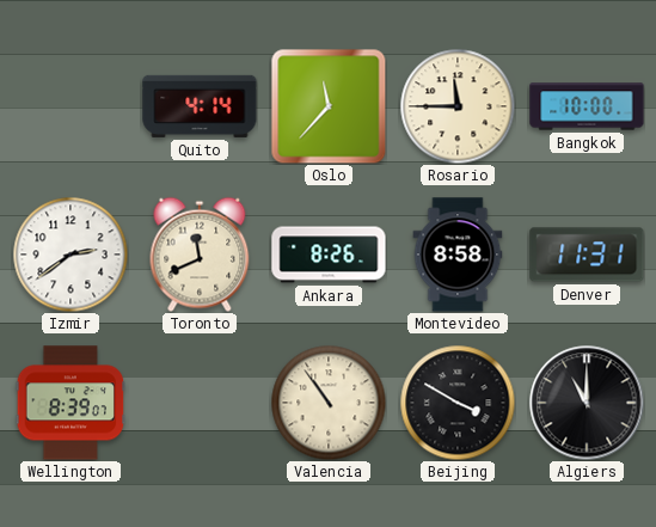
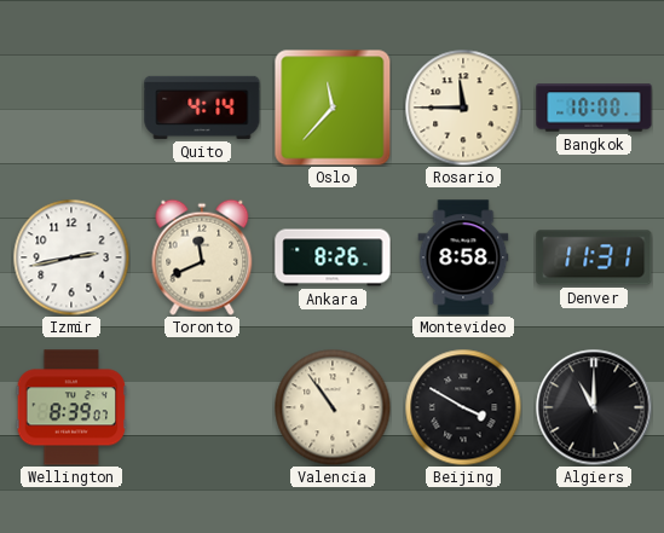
Izmir: 2:39 -> 2:43
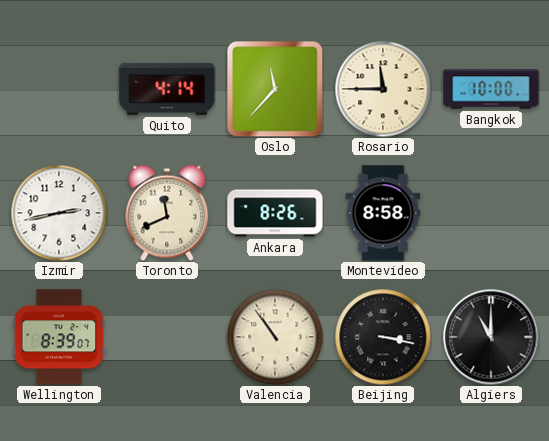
Denver: 11:31 -> none
Beijing: 3:50 -> 3:17
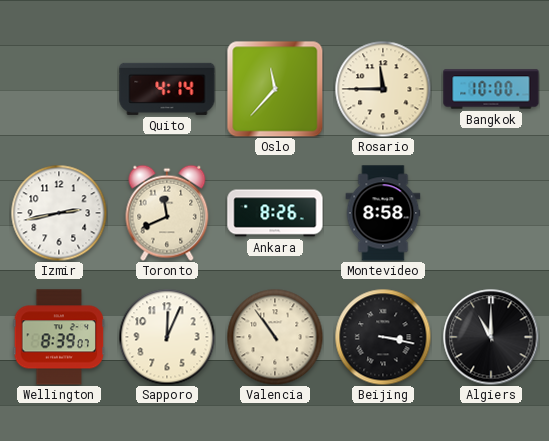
Sapporo: none -> 12:04
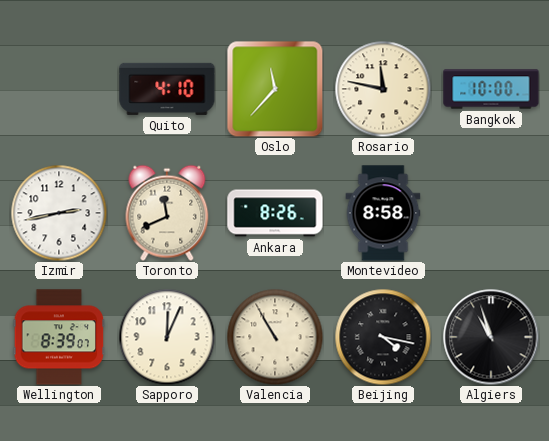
Quito: 4:14 -> 4:10
Rosario: 11:45 -> 11:47
Valencia: 10:54 -> 10:55
Beijing: 3:17 -> 4:17
Algiers: 11:00 -> 10:57
